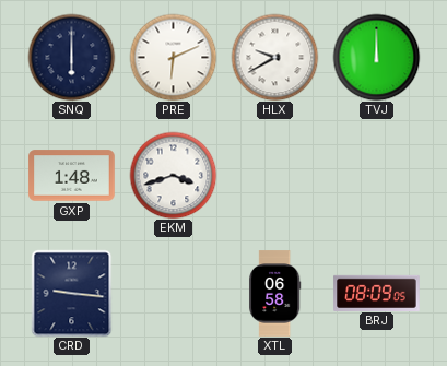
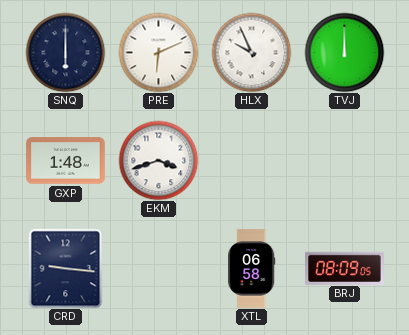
HLX: 9:40 -> 9:56
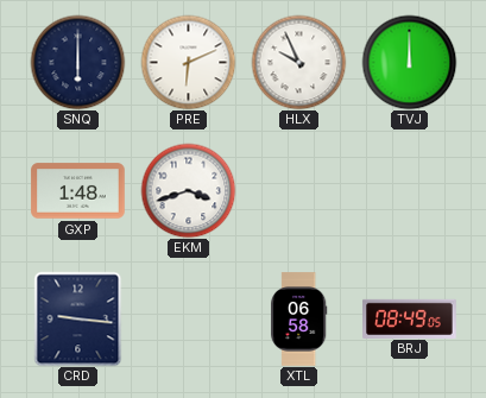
BRJ: 08:09 -> 08:49
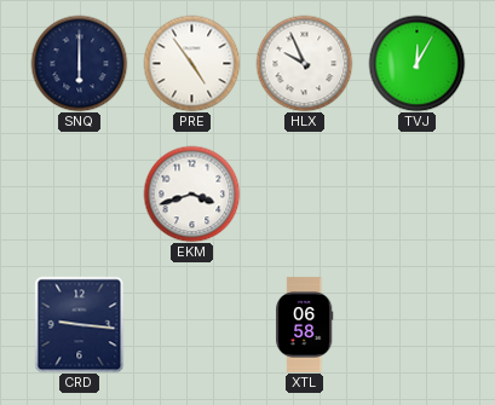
PRE: 6:11 -> 4:54
TVJ: 12:00 -> 12:05
GXP: 1:48 -> none
BRJ: 08:49 -> none
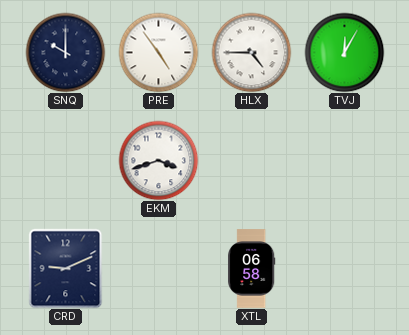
SNQ: 6:00 -> 10:00
HLX: 9:56 -> 4:45
CRD: 9:16 -> 9:11
